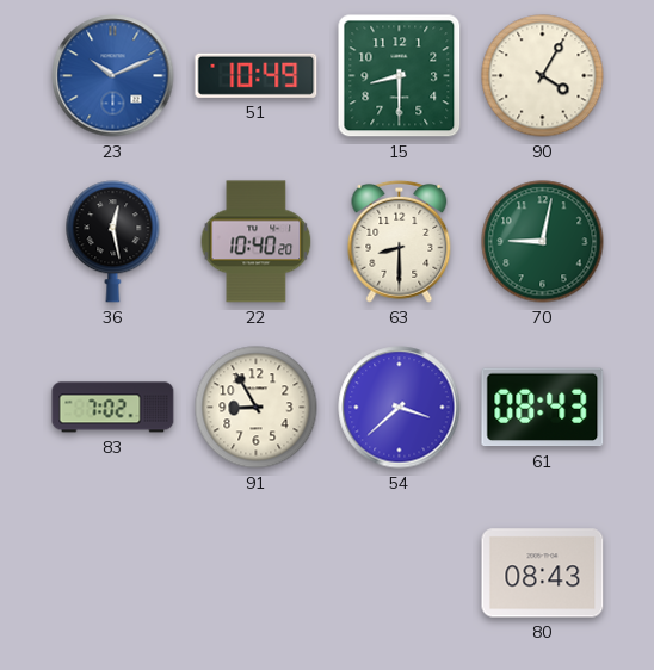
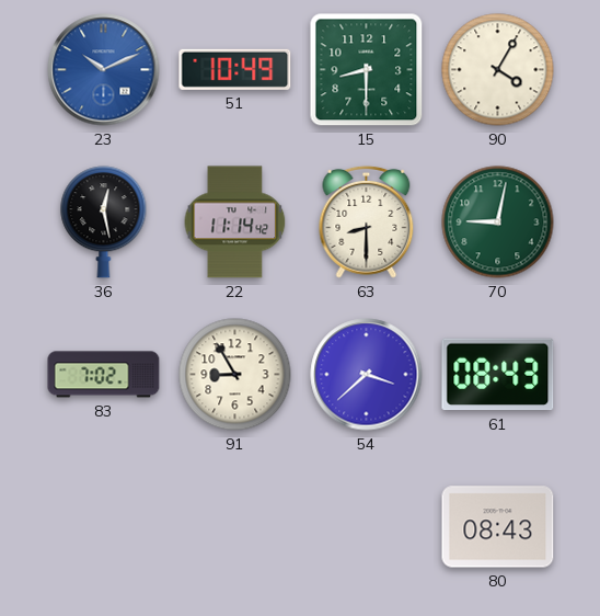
22: 10:40 -> 11:14
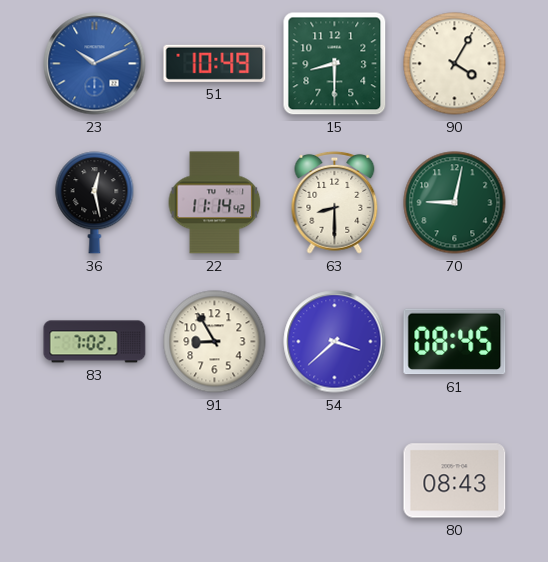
61: 08:43 -> 08:45
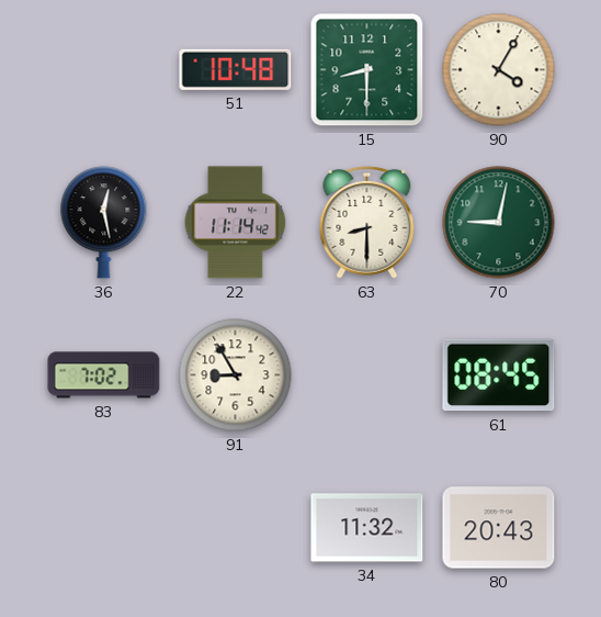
23: 10:11 -> none
51: 10:49 -> 10:48
54: 3:38 -> none
34: none -> 11:32
80: 08:43 -> 20:43
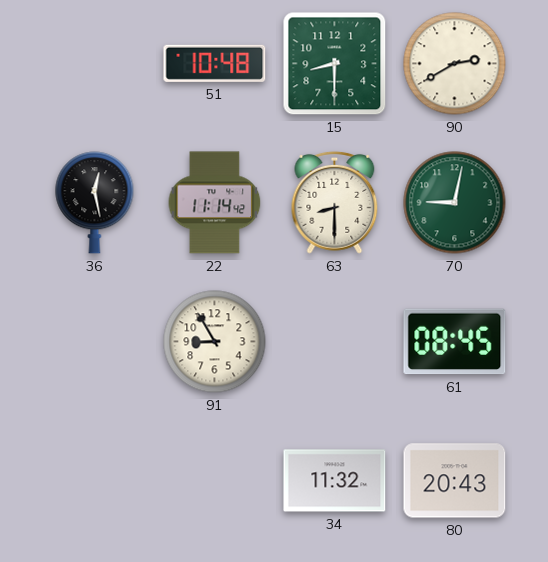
90: 4:05 -> 2:40
83: 7:02 -> none
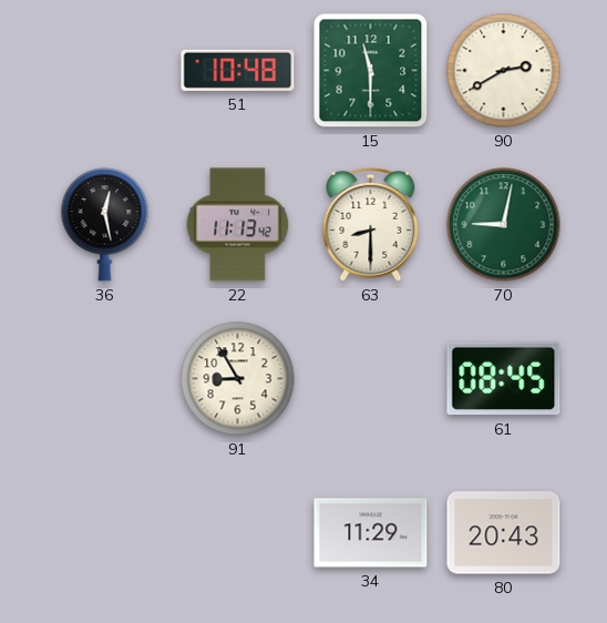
15: 8:30 -> 11:30
22: 11:14 -> 11:13
34: 11:32 -> 11:29
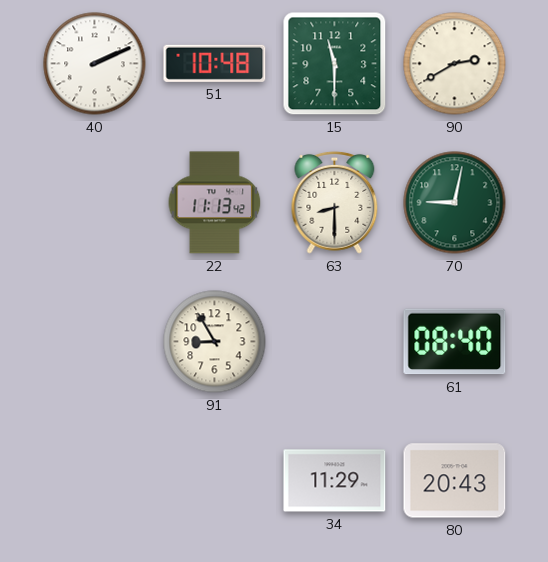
40: none -> 2:11
36: 12:28 -> none
61: 08:45 -> 08:40
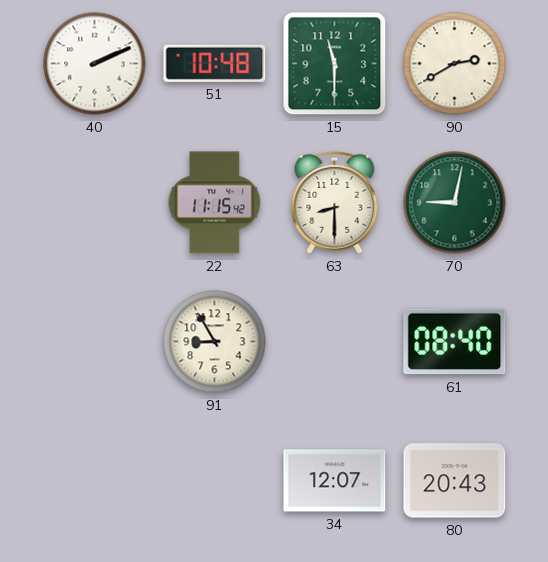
22: 11:13 -> 11:15
34: 11:29 -> 12:07
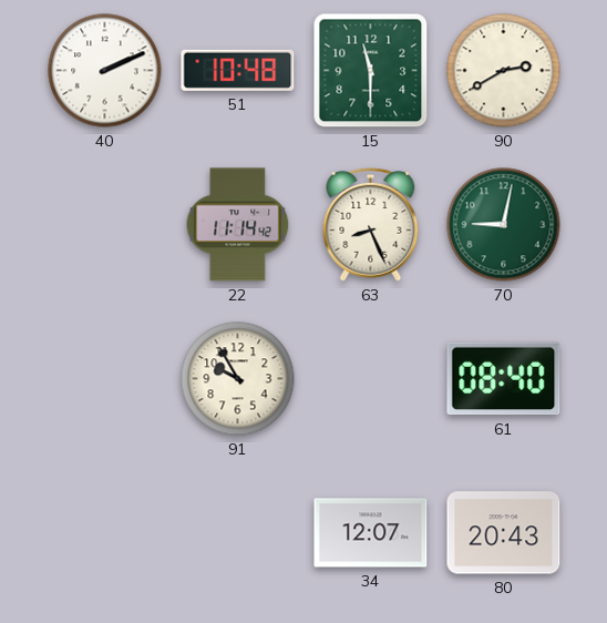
22: 11:15 -> 11:14
63: 8:30 -> 8:26
91: 8:55 -> 9:55
